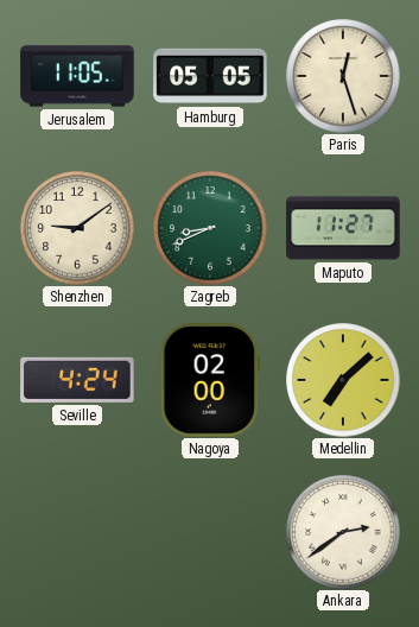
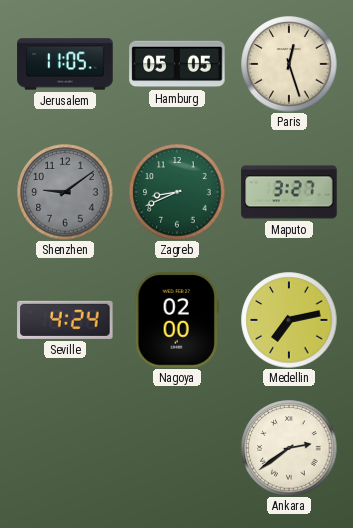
Shenzhen dial: cream -> grey
Maputo: 11:27 -> 3:27
Medellin: 7:08 -> 7:13
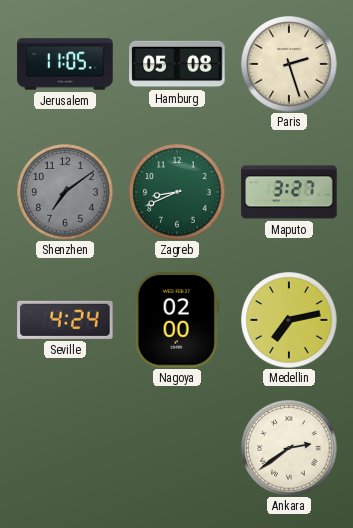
Hamburg: 05:05 -> 05:08
Paris: 12:27 -> 2:27
Shenzhen: 9:09 -> 7:09
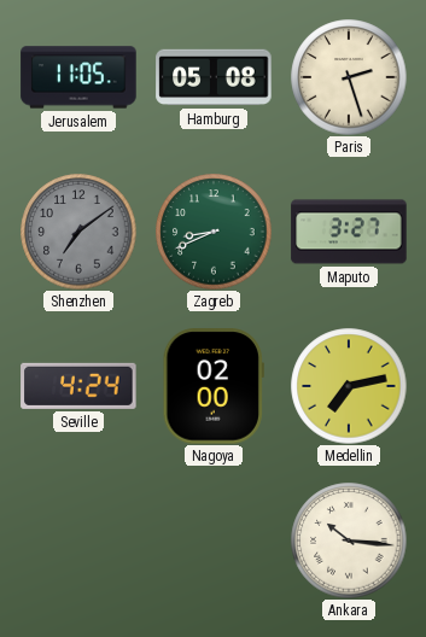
Ankara: 2:39 -> 10:16
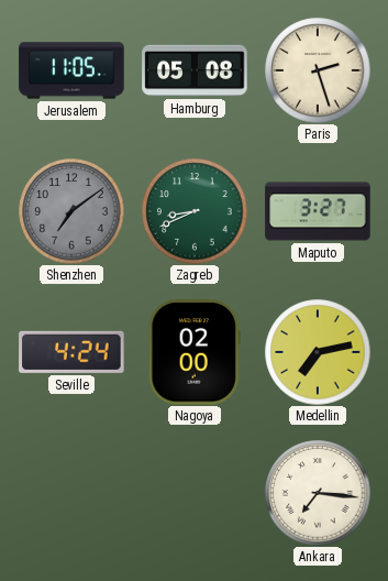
Ankara: 10:16 -> 7:16
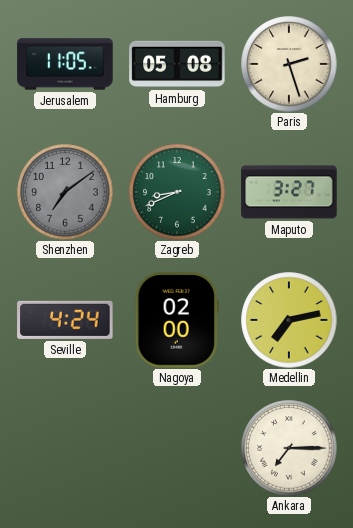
Ankara: 7:16 -> 7:15
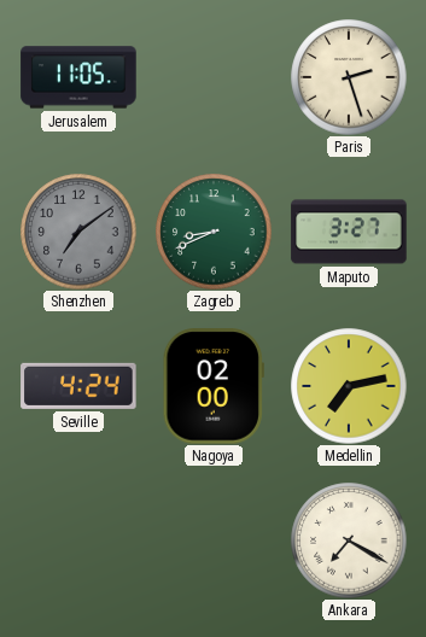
Hamburg: 05:08 -> none
Ankara: 7:15 -> 7:20
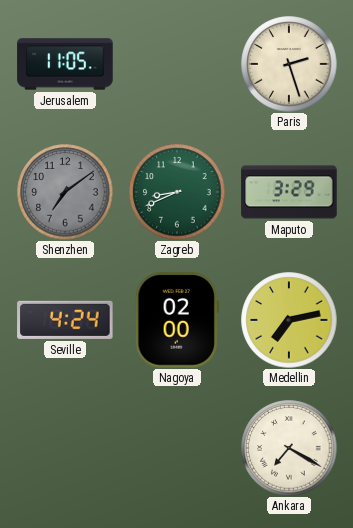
Maputo: 3:27 -> 3:29
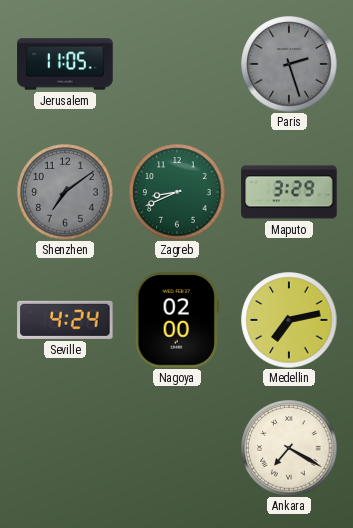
Paris dial: cream -> grey
